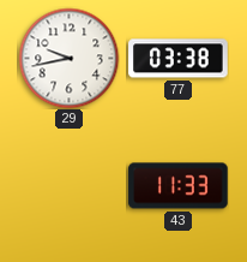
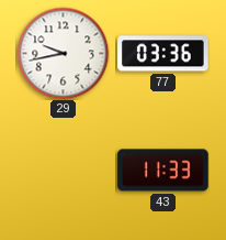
77: 03:38 -> 03:36
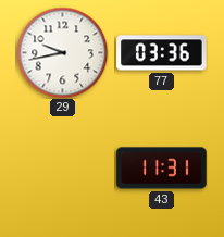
43: 11:33 -> 11:31
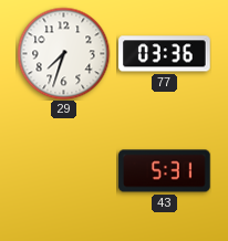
29: 9:43 -> 7:33
43: 11:31 -> 5:31
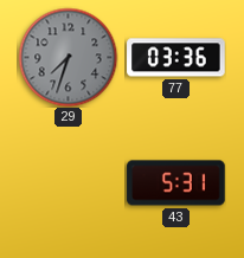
29 dial: white -> grey
